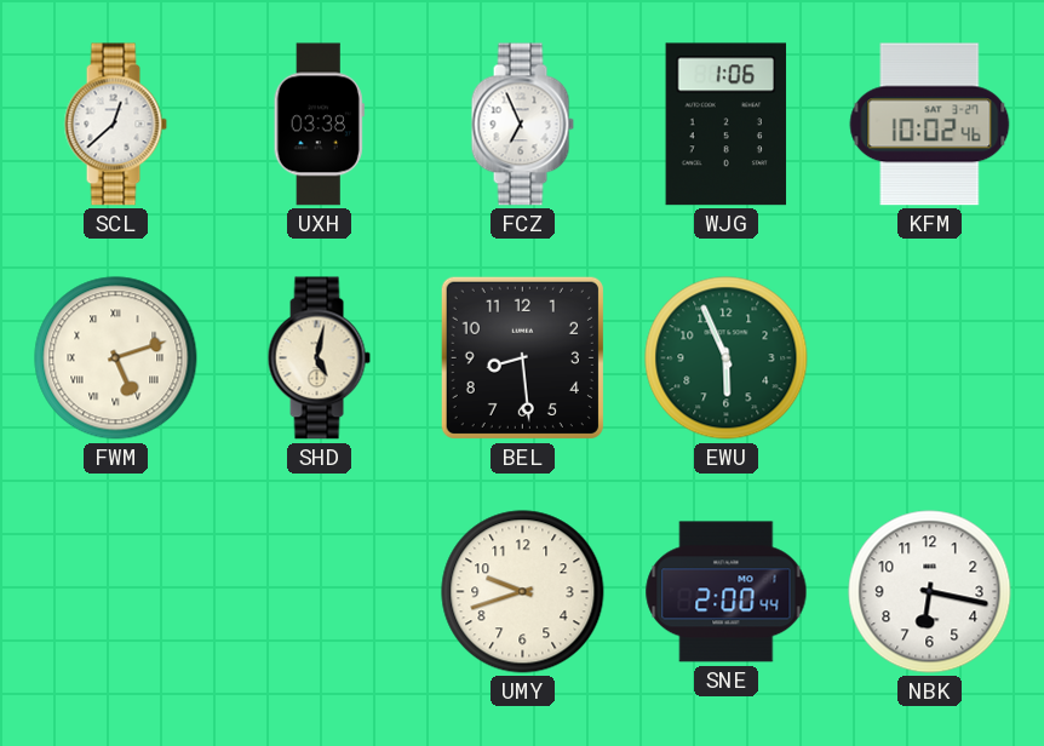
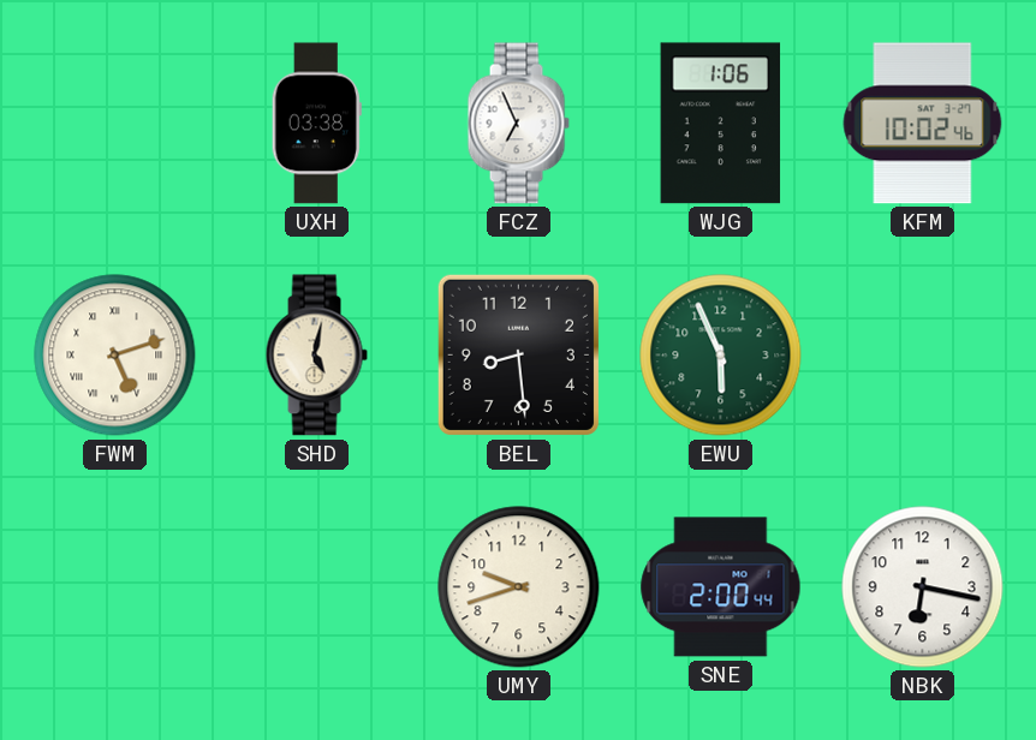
SCL: 12:38 -> none
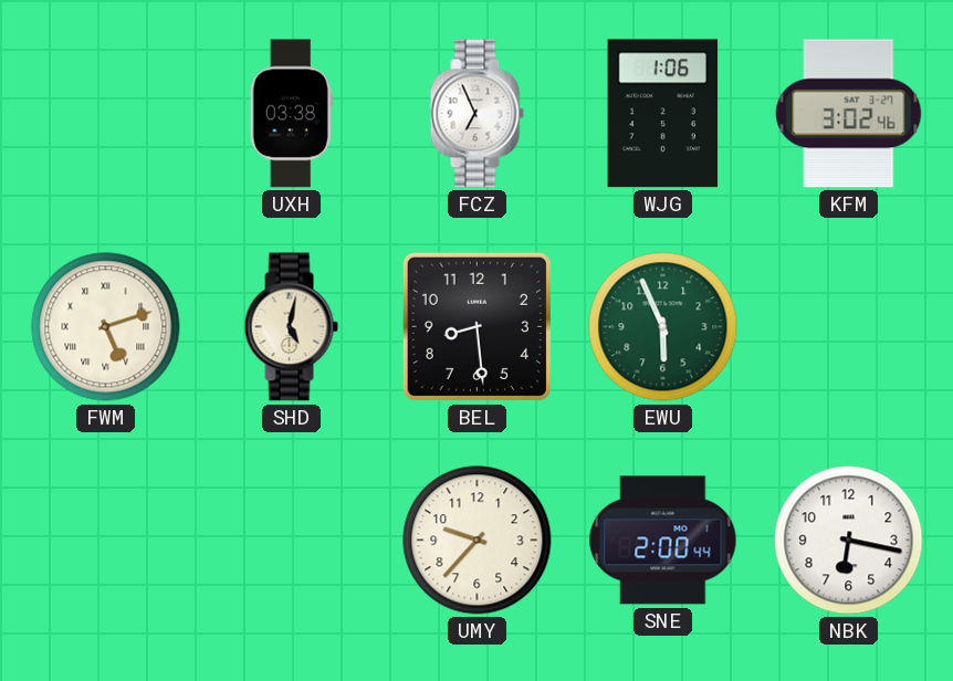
KFM: 10:02 -> 3:02
UMY: 9:42 -> 9:37
